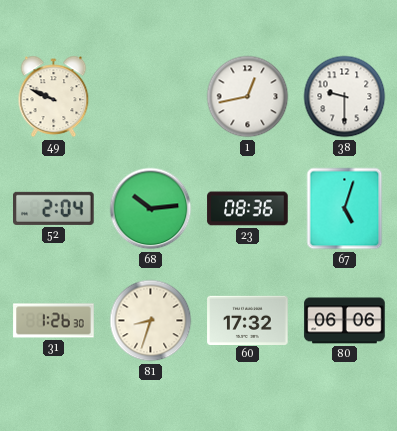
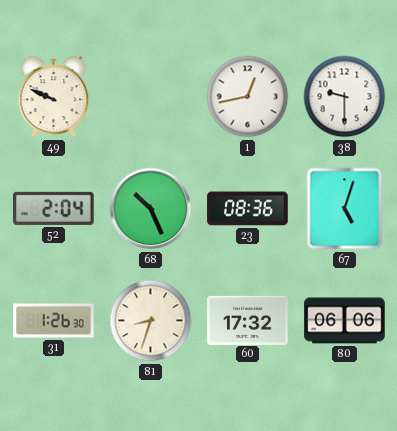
68: 10:14 -> 10:26
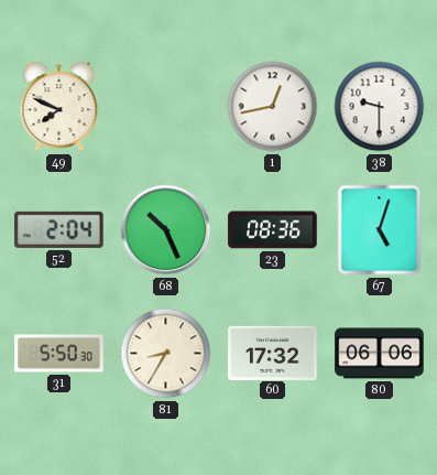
49: 9:49 -> 7:49
31: 1:26 -> 5:50
81: 8:33 -> 8:35
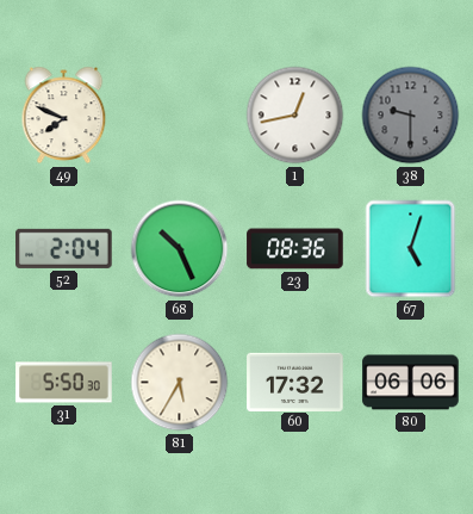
38 dial: white -> grey
81: 8:35 -> 5:35
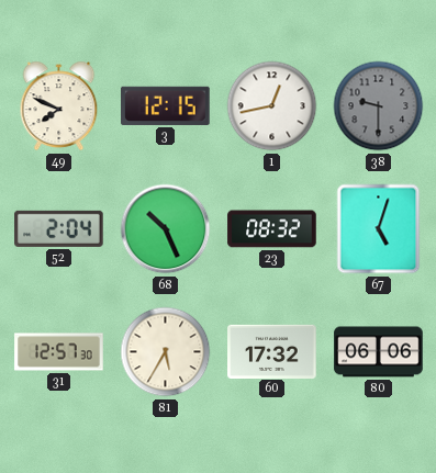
3: none -> 12:15
23: 08:36 -> 08:32
31: 5:50 -> 12:57
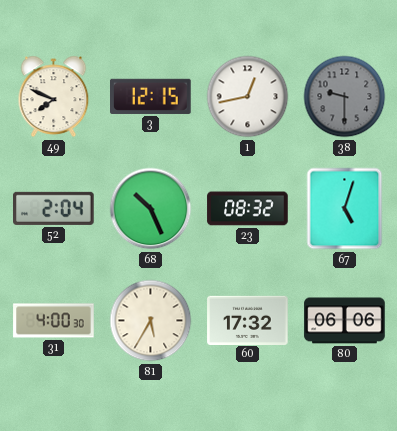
31: 12:57 -> 4:00
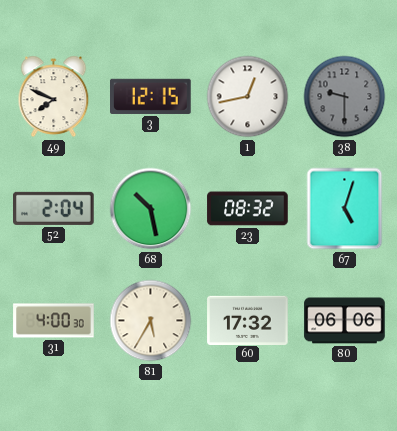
68: 10:26 -> 10:28
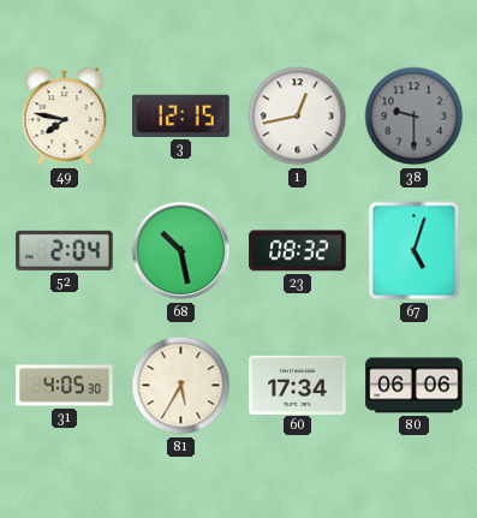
49: 7:49 -> 7:47
31: 4:00 -> 4:05
60: 17:32 -> 17:34
